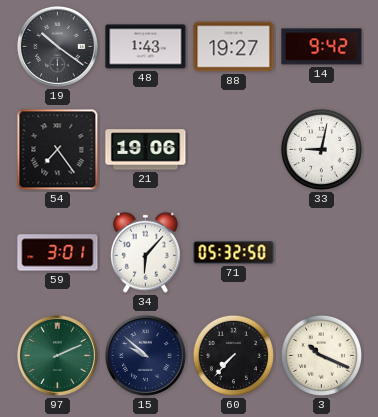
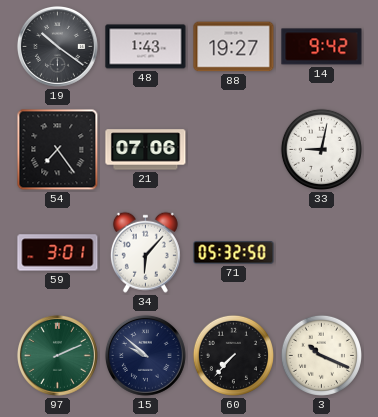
21: 19:06 -> 07:06
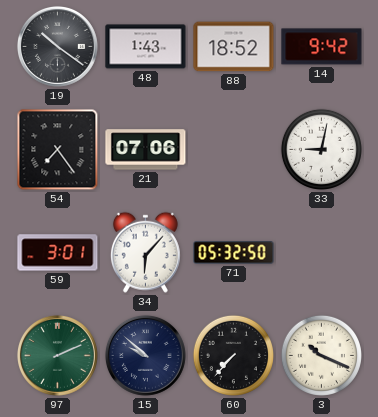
88: 19:27 -> 18:52
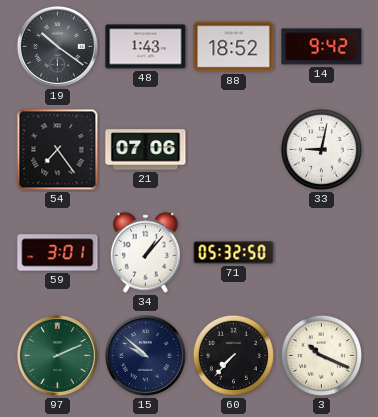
34: 6:07 -> 1:07
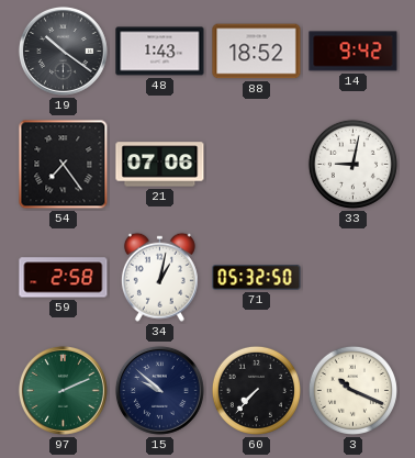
59: 3:01 -> 2:58
34: 1:07 -> 1:02
